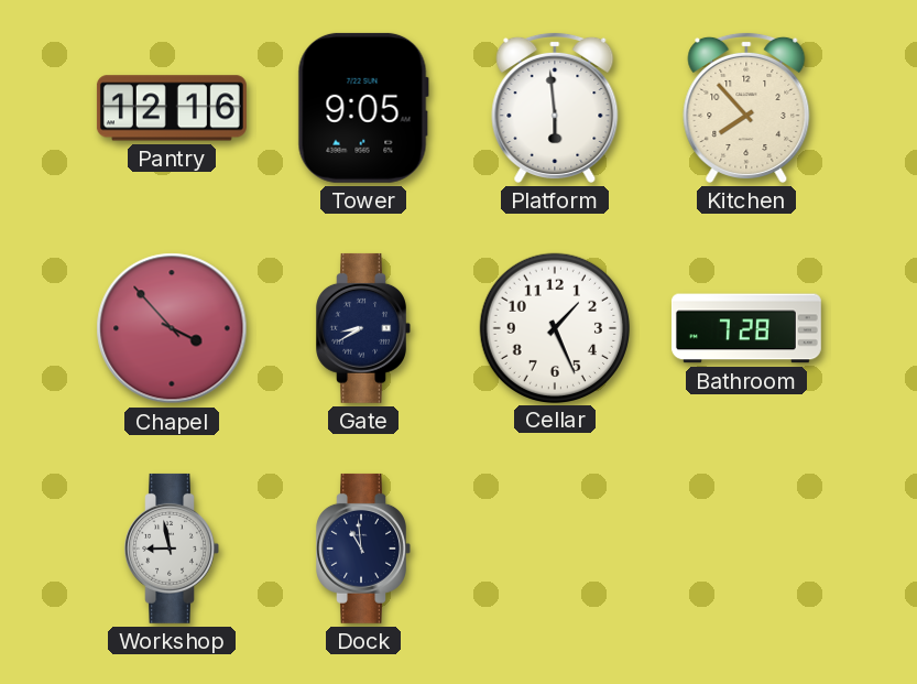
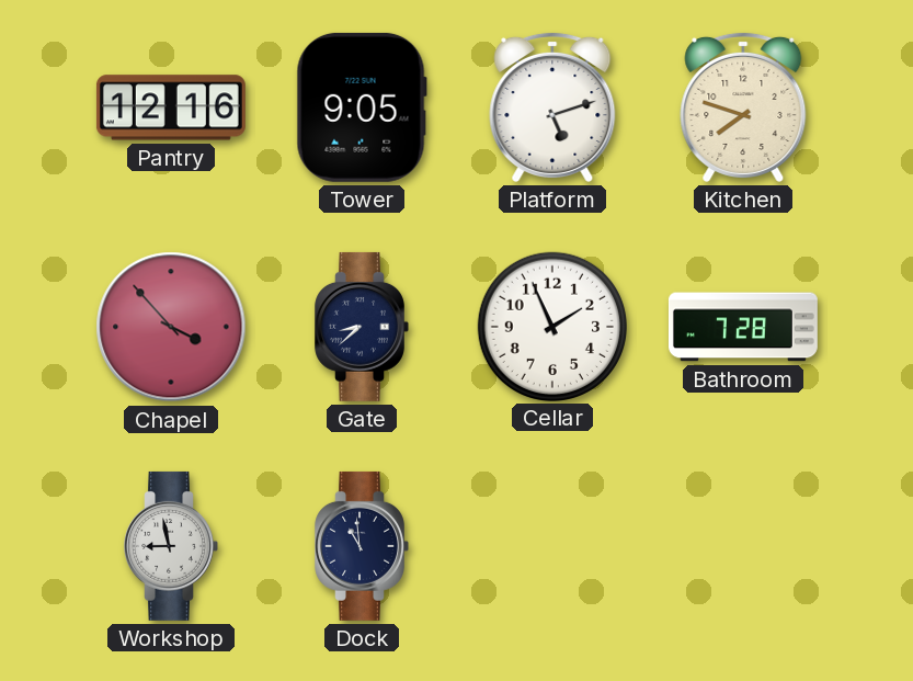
Platform: 5:59 -> 5:12
Kitchen: 7:53 -> 7:48
Gate: 8:40 -> 8:38
Cellar: 1:26 -> 1:56
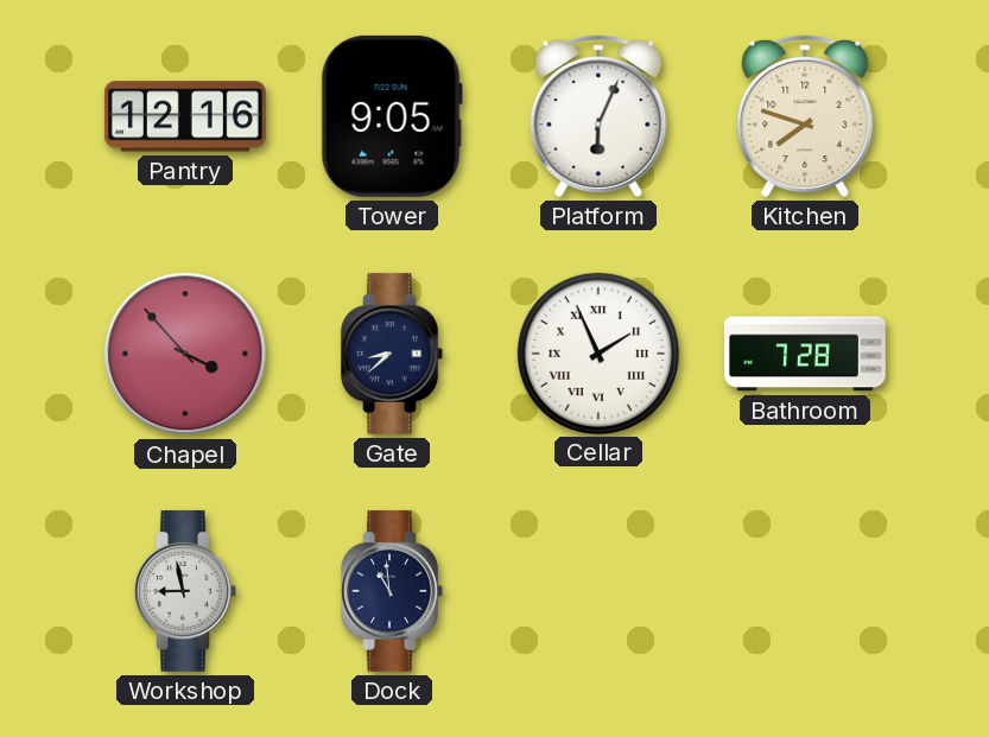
Platform: 5:12 -> 6:04
Cellar numerals: Arabic -> Roman
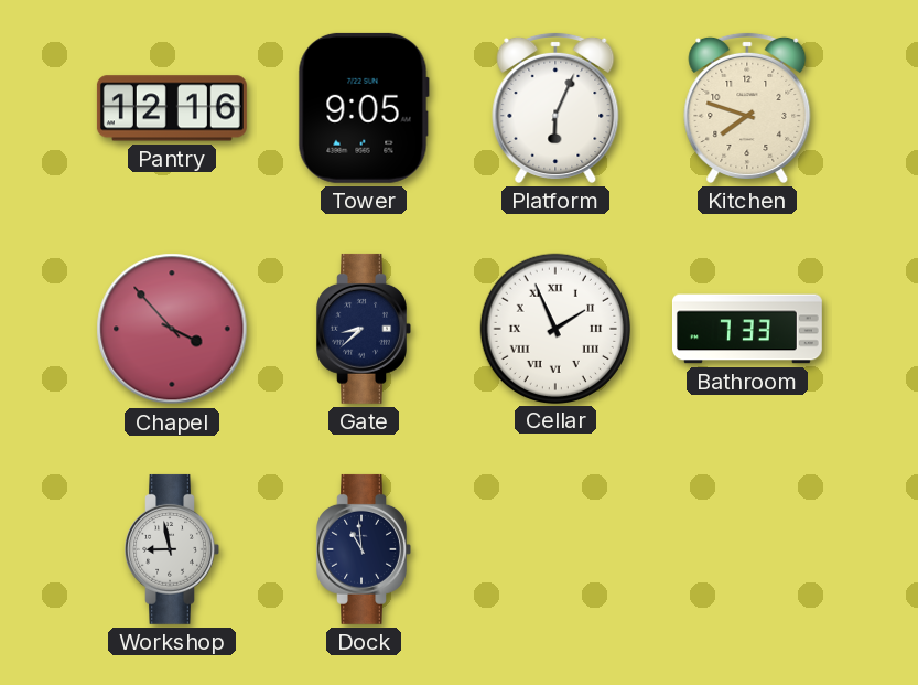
Bathroom: 7:28 -> 7:33
